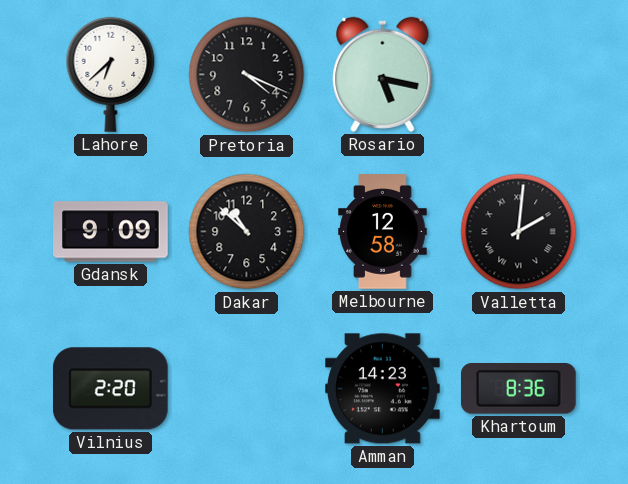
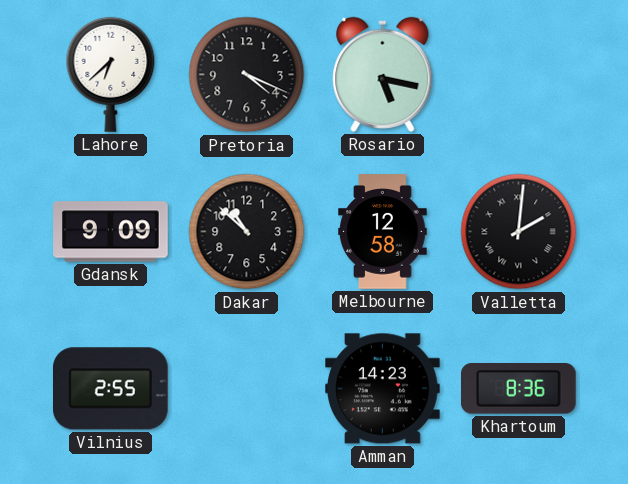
Vilnius: 2:20 -> 2:55
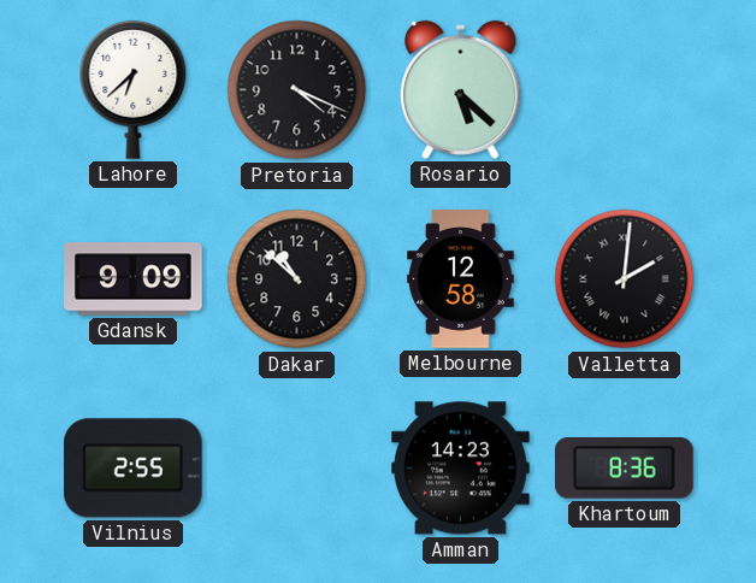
Rosario: 5:17 -> 5:22
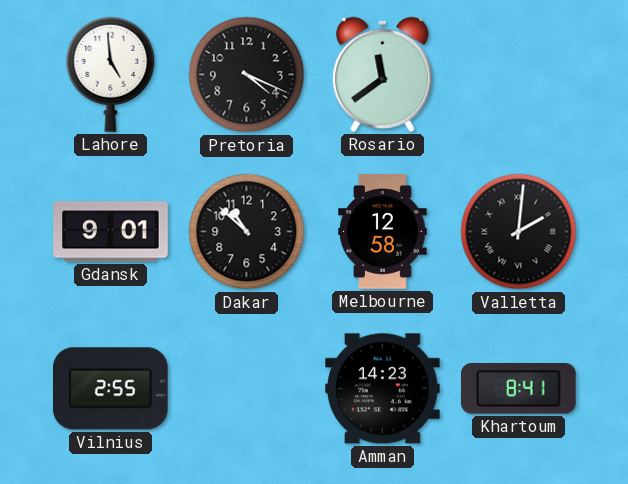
Lahore: 6:38 -> 4:59
Rosario: 5:22 -> 11:39
Gdansk: 9:09 -> 9:01
Khartoum: 8:36 -> 8:41
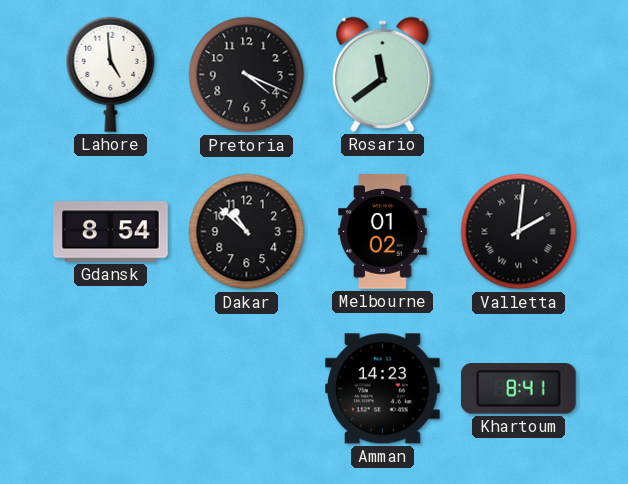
Gdansk: 9:01 -> 8:54
Melbourne: 12:58 -> 01:02
Vilnius: 2:55 -> none
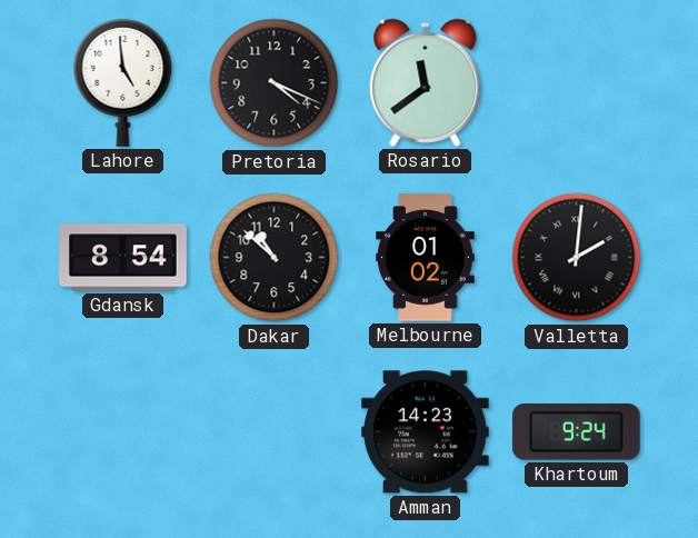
Khartoum: 8:41 -> 9:24
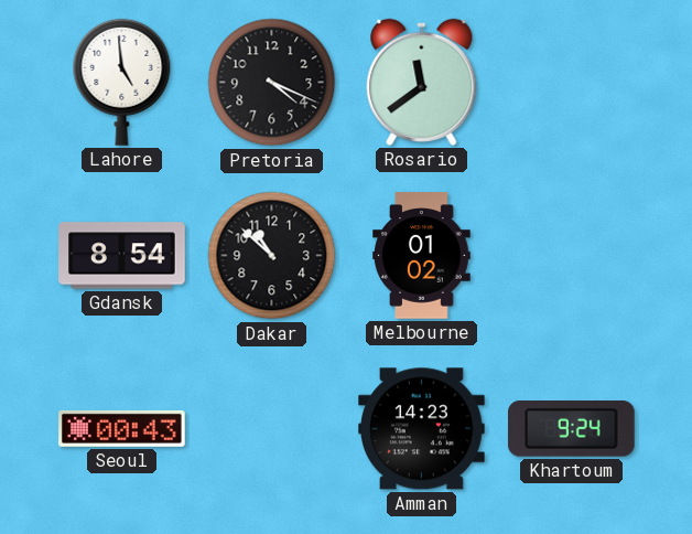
Valletta: 2:01 -> none
Seoul: none -> 00:43
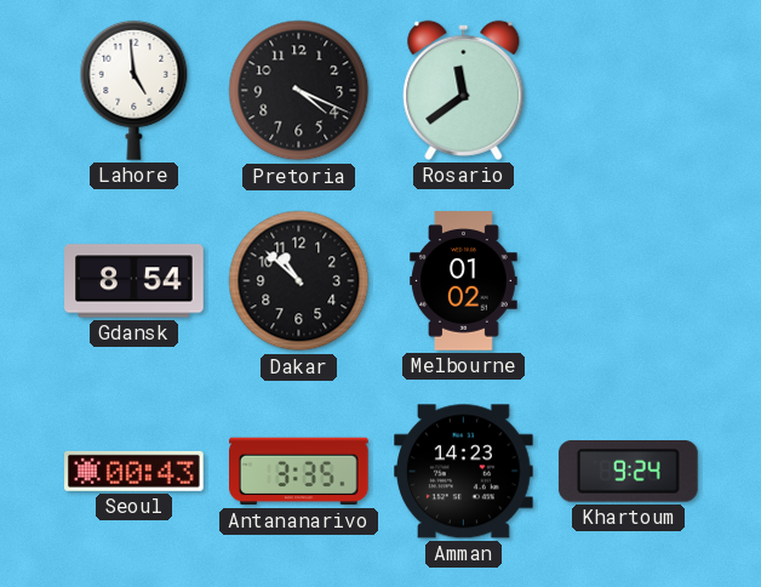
Antananarivo: none -> 3:35
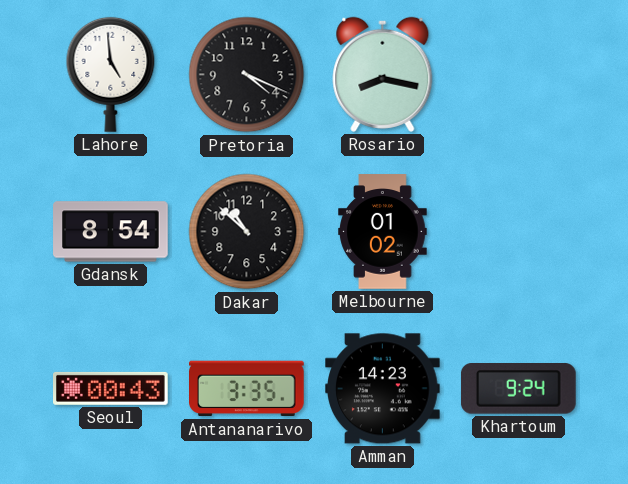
Rosario: 11:39 -> 8:17
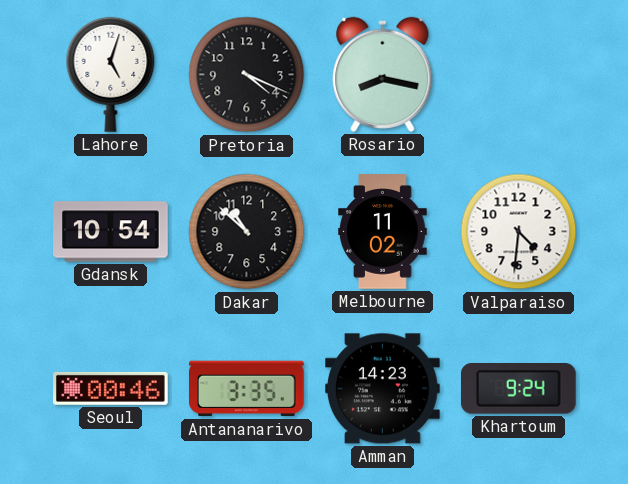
Lahore: 4:59 -> 5:03
Gdansk: 8:54 -> 10:54
Melbourne: 01:02 -> 11:02
Valparaiso: none -> 4:31
Seoul: 00:43 -> 00:46
